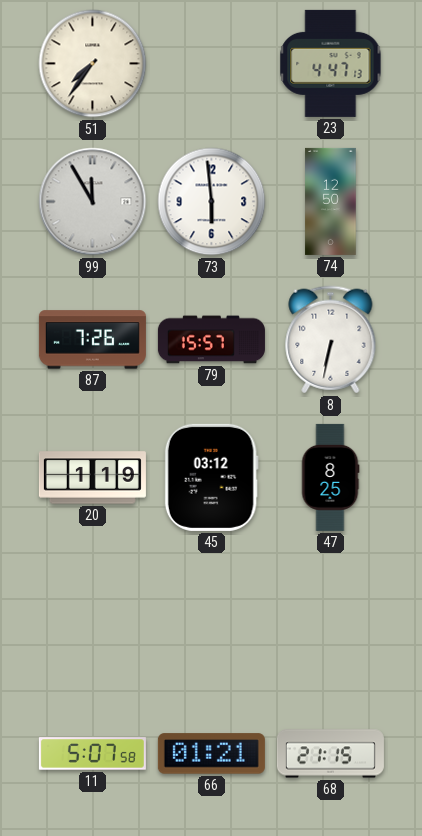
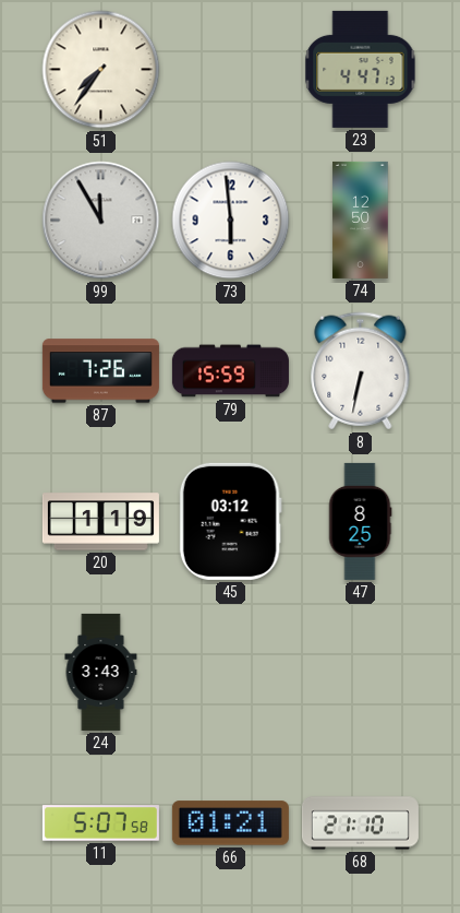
79: 15:57 -> 15:59
24: none -> 3:43
68: 21:15 -> 21:10
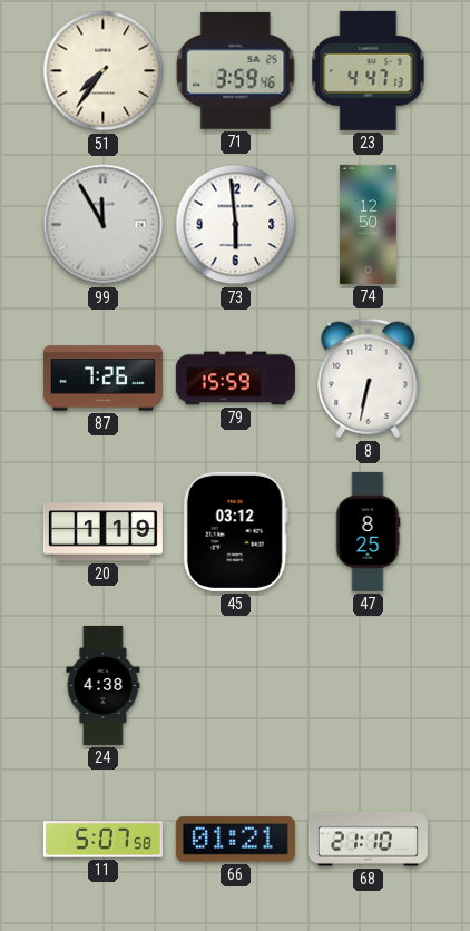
71: none -> 3:59
24: 3:43 -> 4:38
